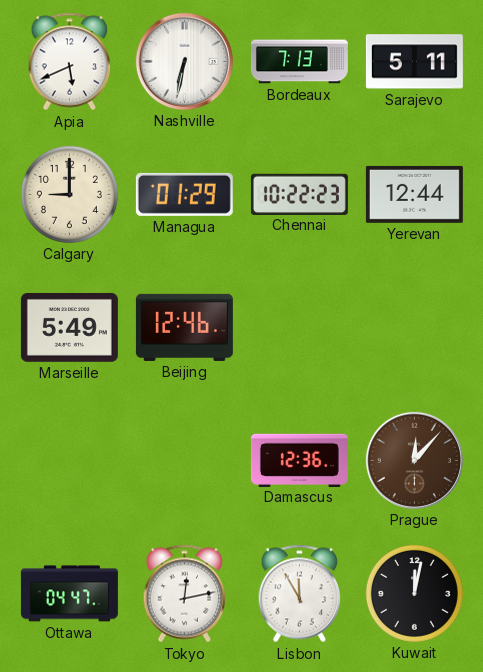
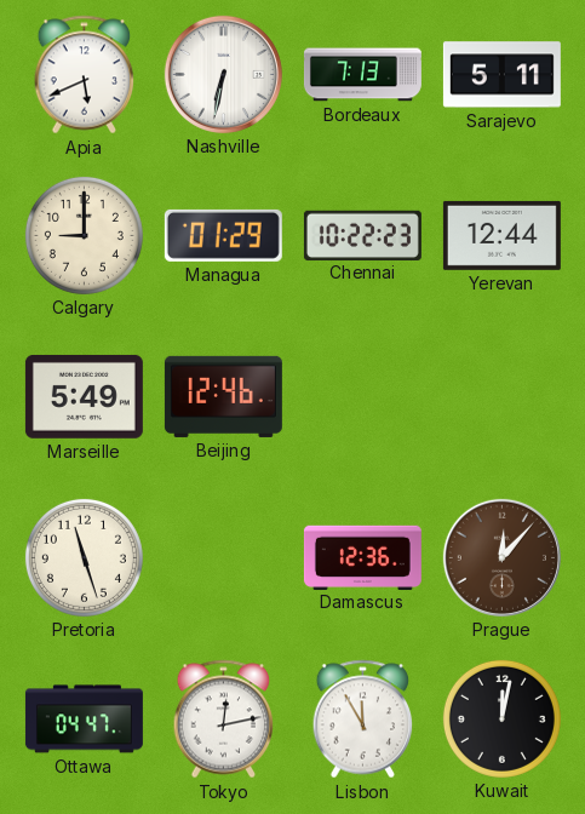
Pretoria: none -> 11:27
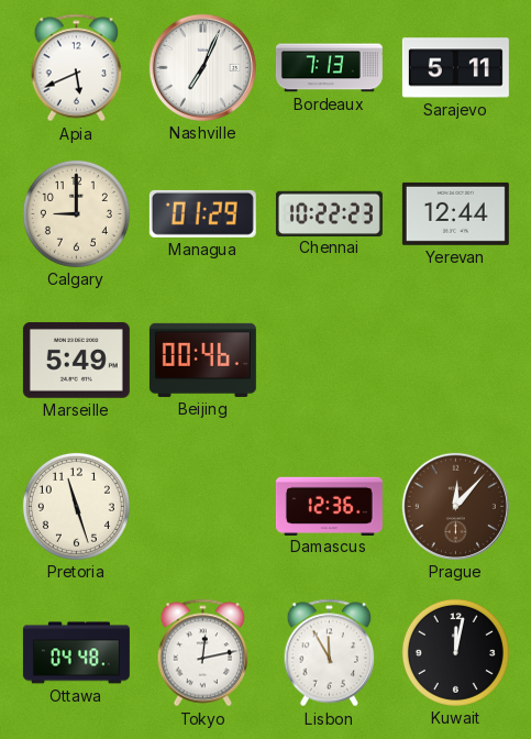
Nashville: 6:32 -> 7:04
Beijing: 12:46 -> 00:46
Ottawa: 04:47 -> 04:48
